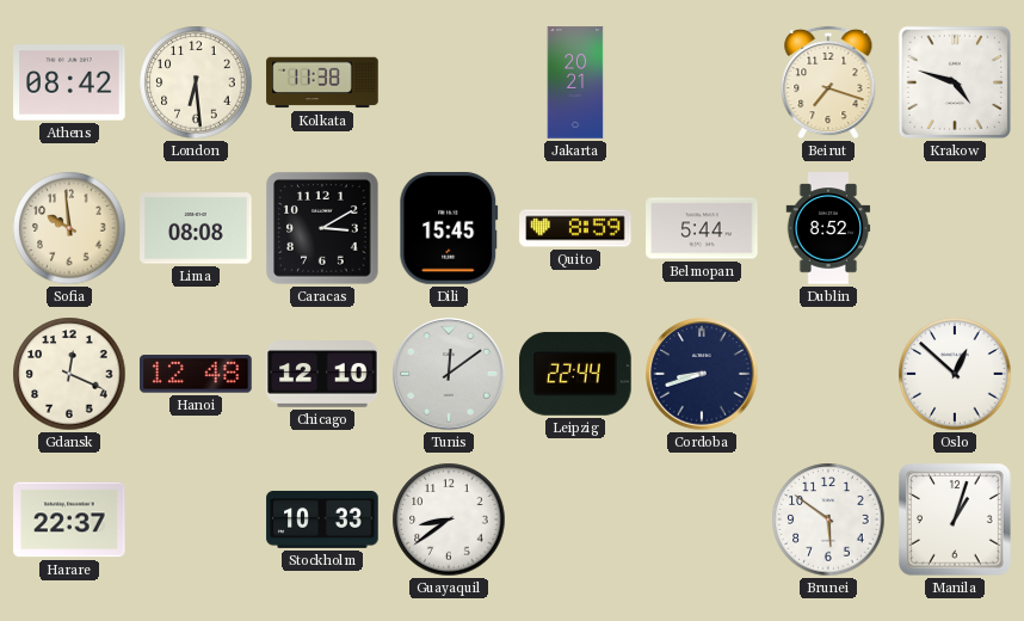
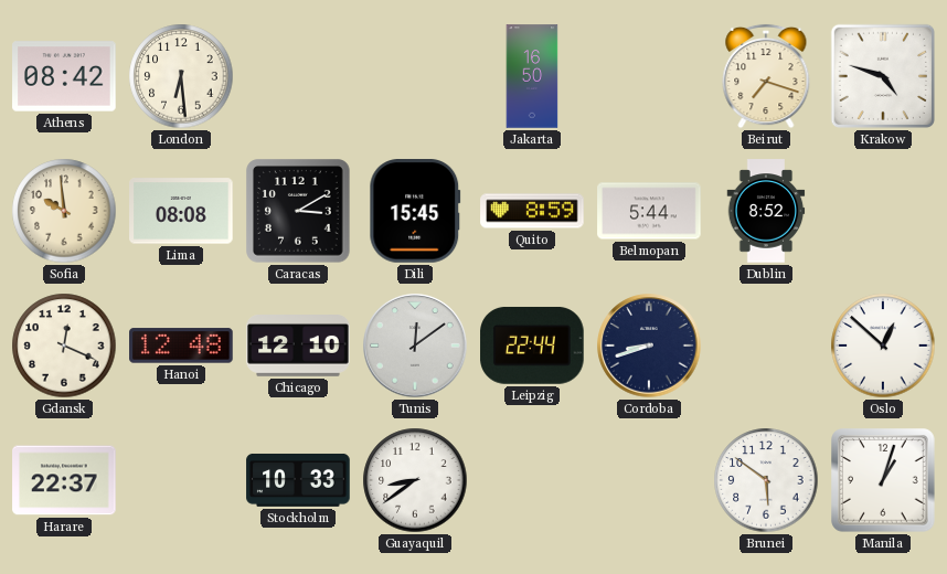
Kolkata: 11:38 -> none
Jakarta: 20:21 -> 16:50
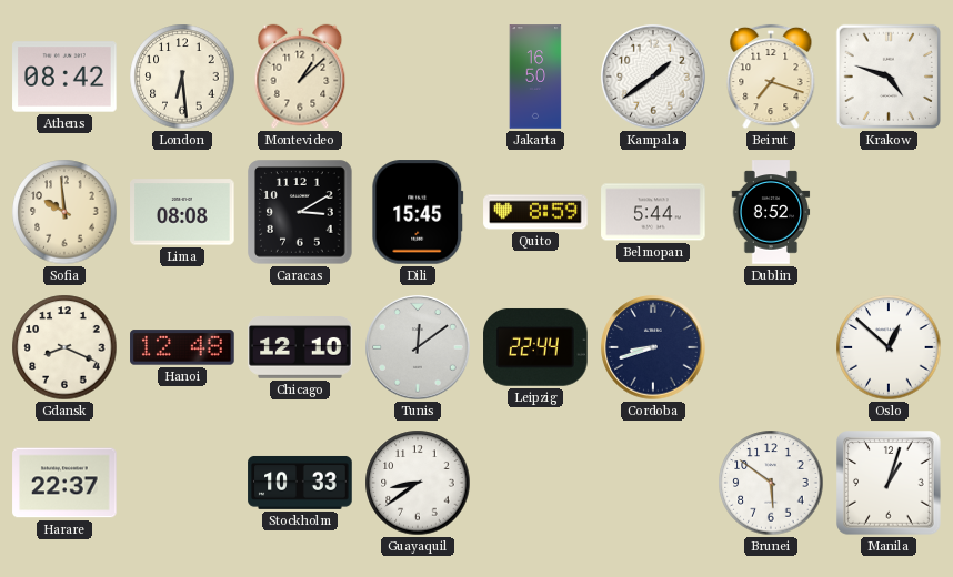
Montevideo: none -> 1:08
Kampala: none -> 1:39
Gdansk: 12:19 -> 8:19
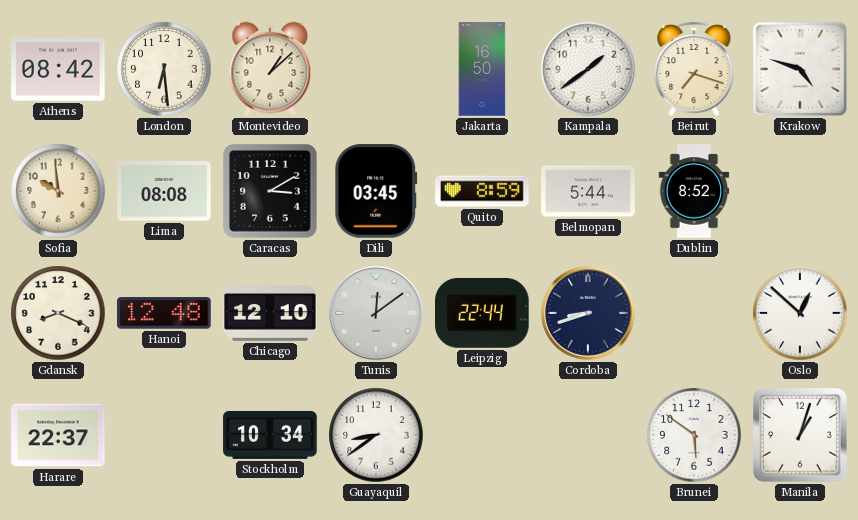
Dili: 15:45 -> 03:45
Stockholm: 10:33 -> 10:34
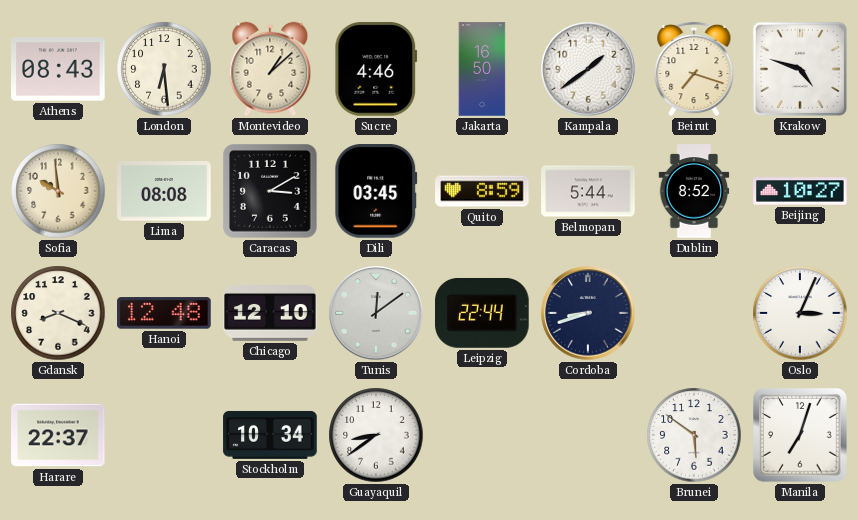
Athens: 08:42 -> 08:43
Sucre: none -> 4:46
Beijing: none -> 10:27
Oslo: 12:52 -> 3:04
Manila: 1:03 -> 7:03
